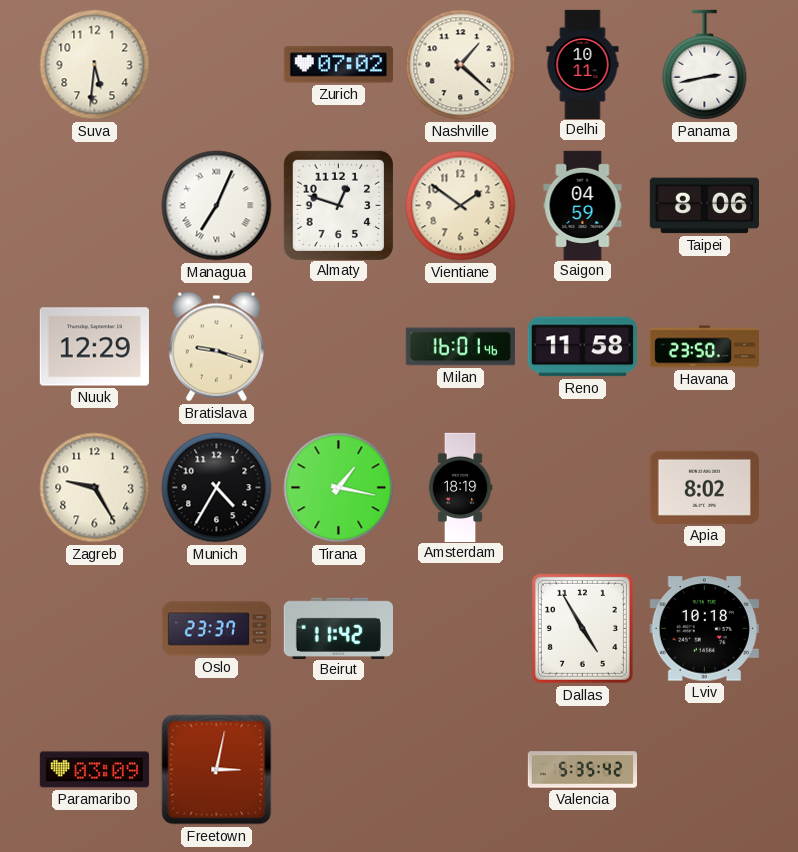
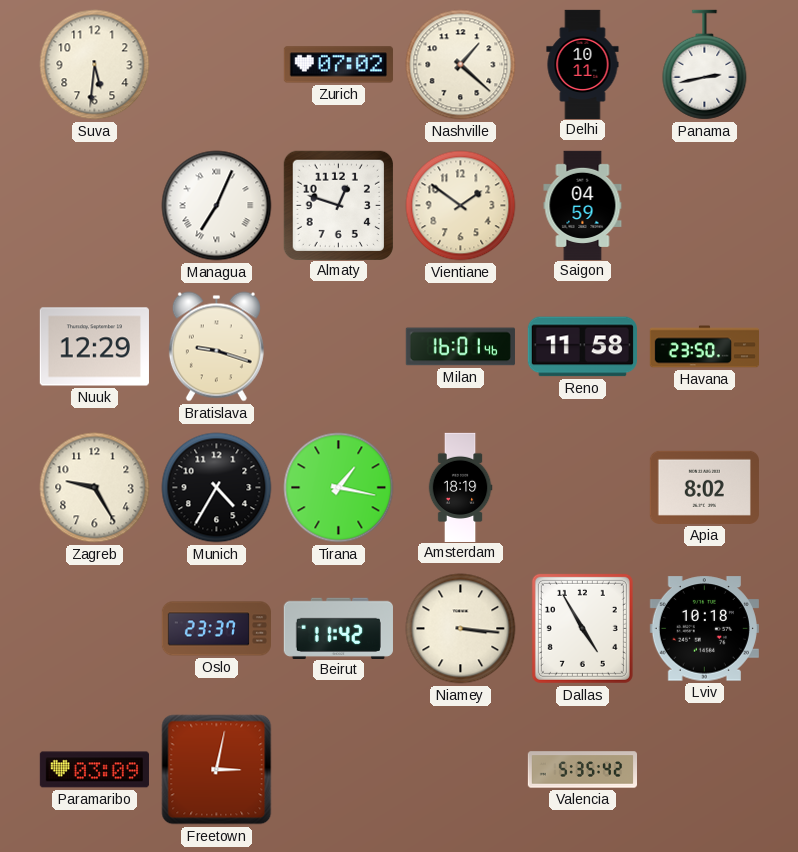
Taipei: 8:06 -> none
Niamey: none -> 3:16
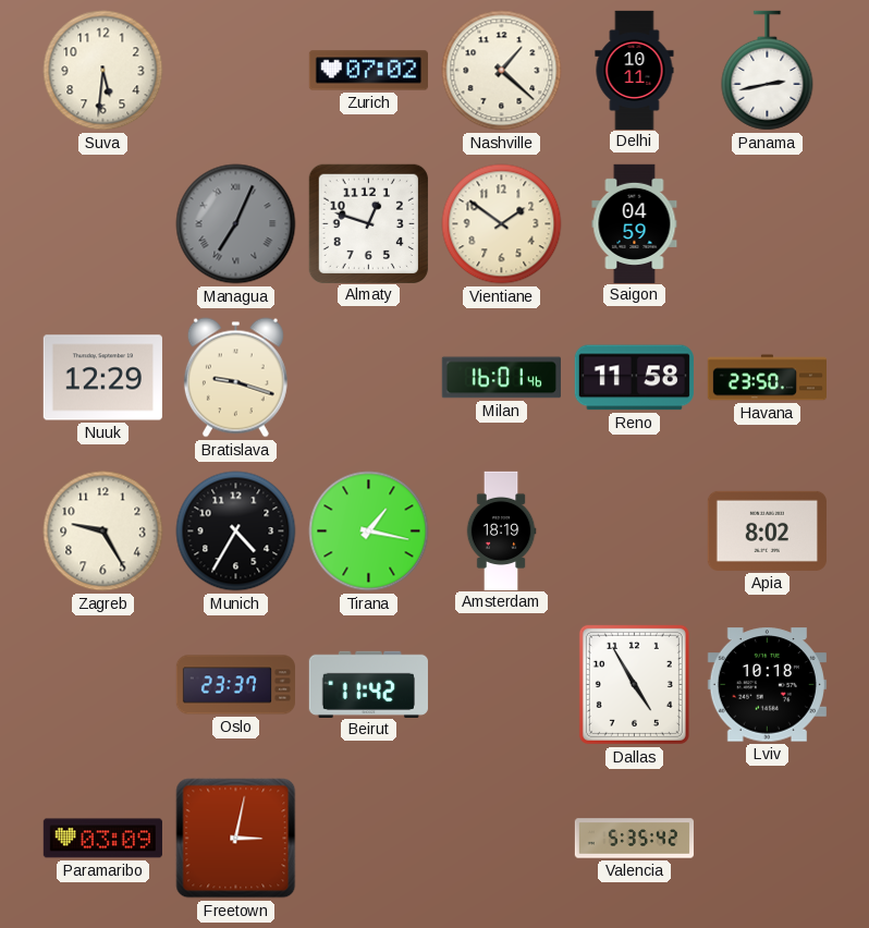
Managua dial: white -> grey
Niamey: 3:16 -> none
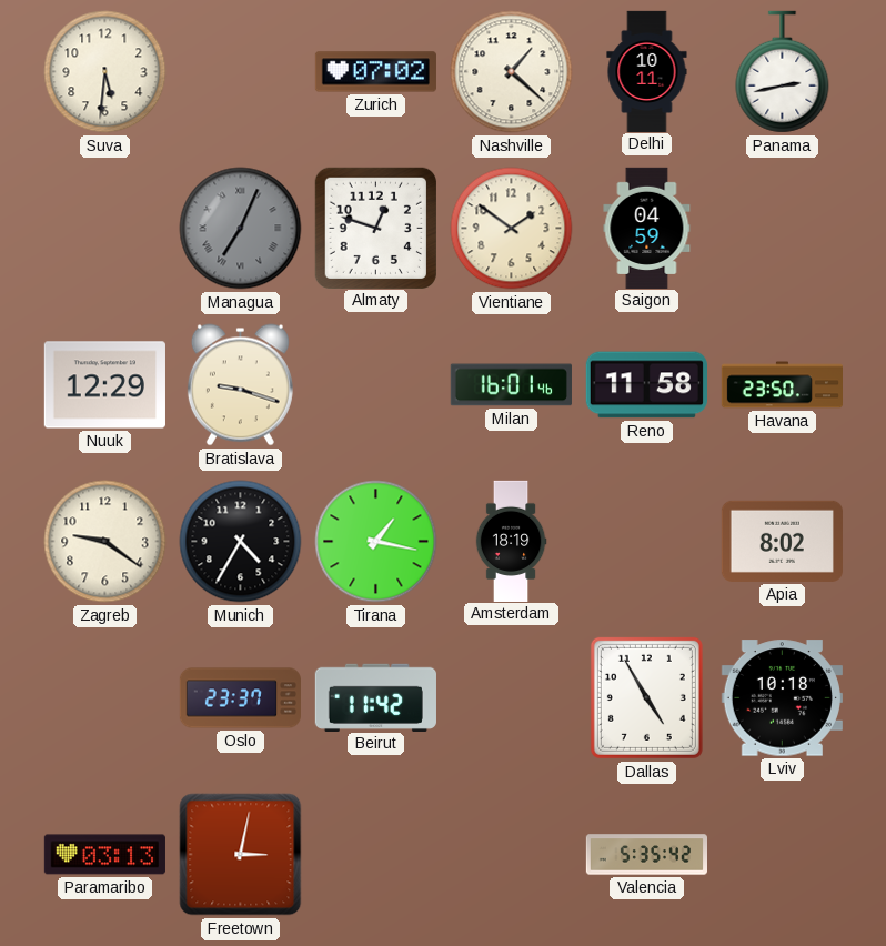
Zagreb: 9:25 -> 9:21
Paramaribo: 03:09 -> 03:13
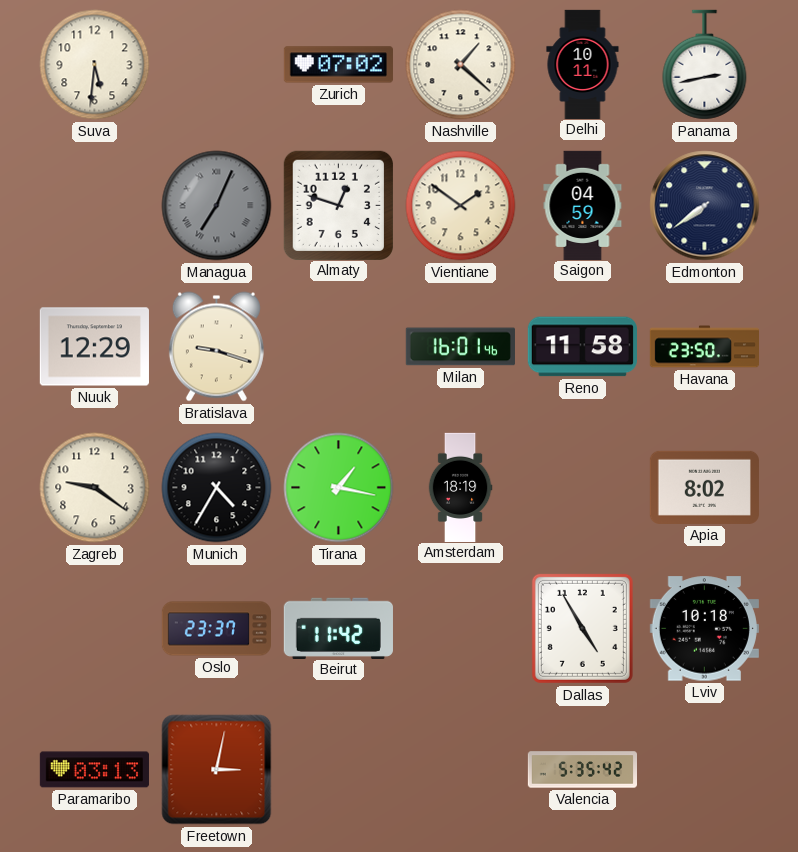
Edmonton: none -> 7:39
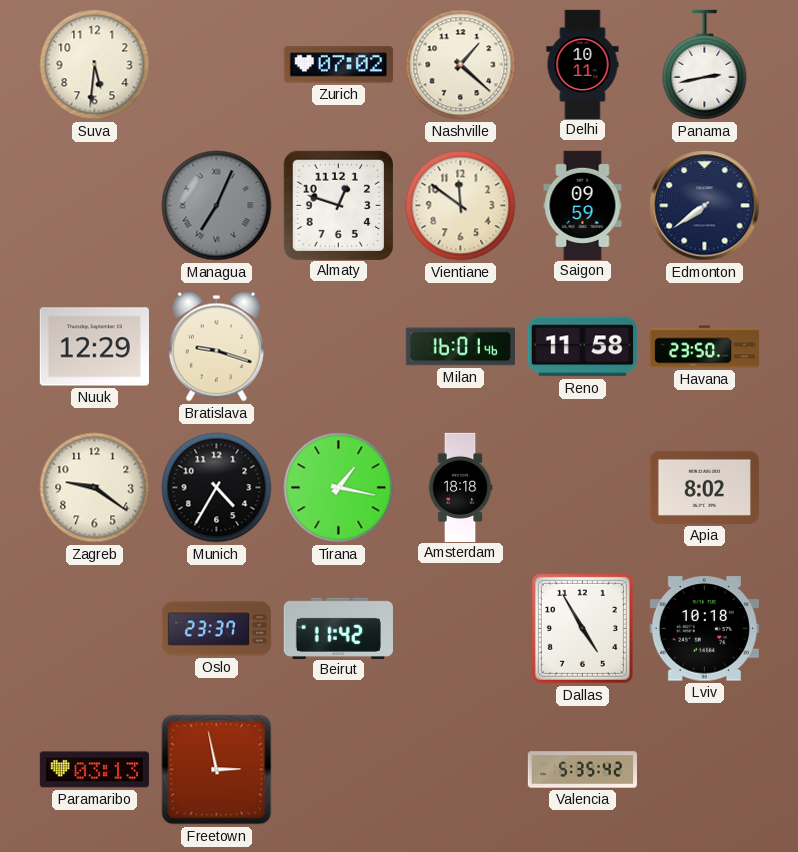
Vientiane: 1:51 -> 11:51
Saigon: 04:59 -> 09:59
Amsterdam: 18:19 -> 18:18
Freetown: 3:02 -> 2:58
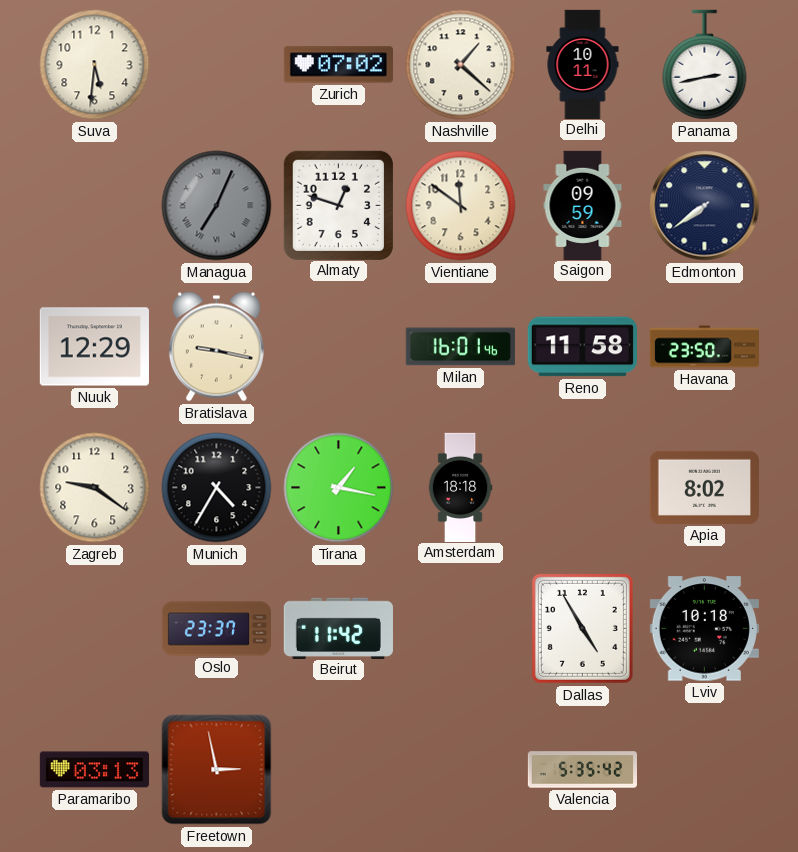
Bratislava: 9:18 -> 9:17
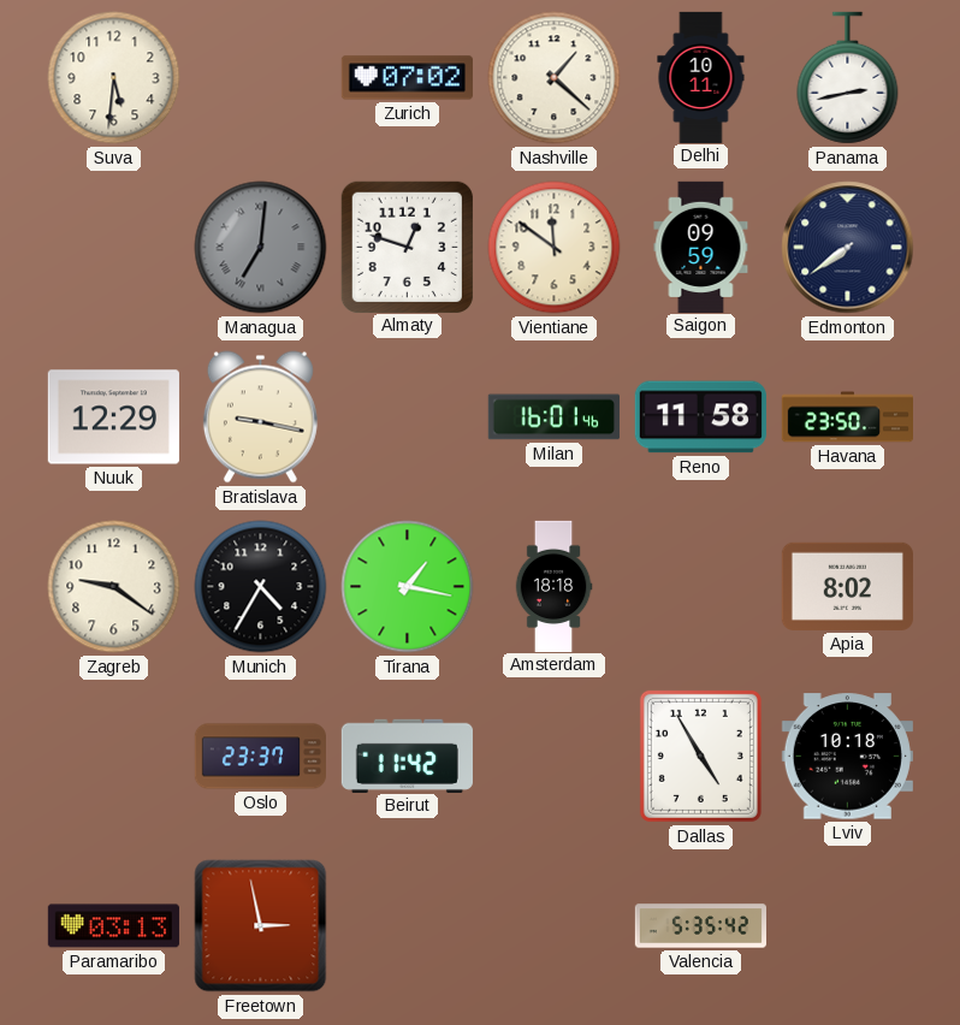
Managua: 7:04 -> 7:01
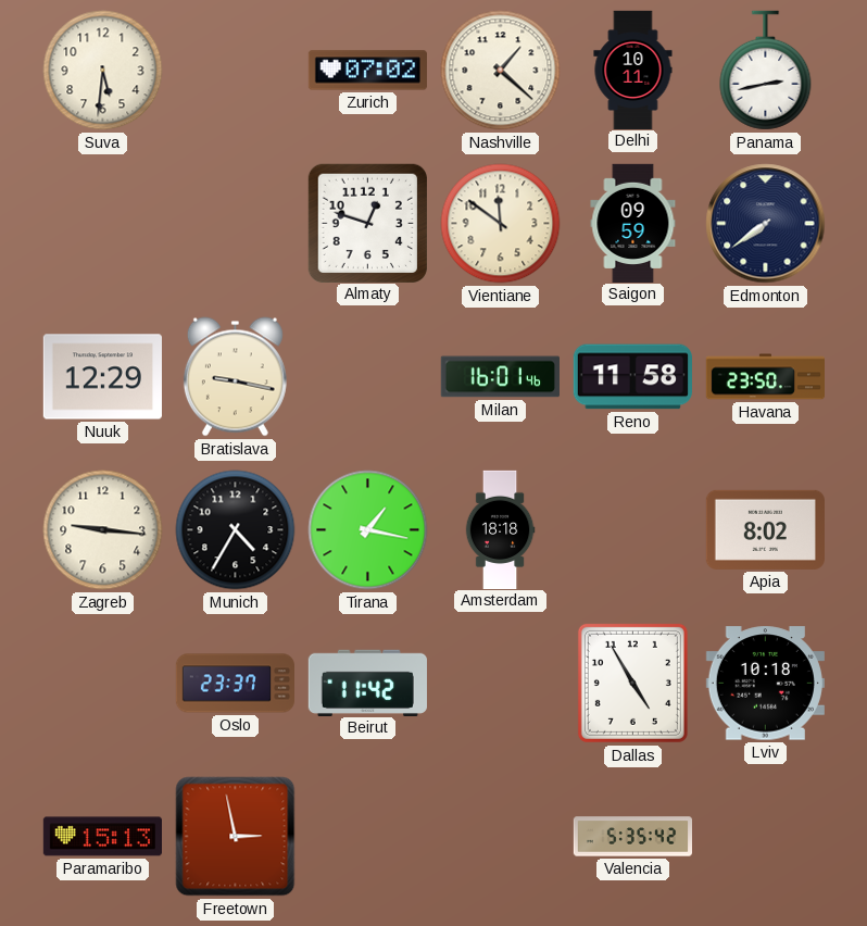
Managua: 7:01 -> none
Zagreb: 9:21 -> 9:16
Paramaribo: 03:13 -> 15:13
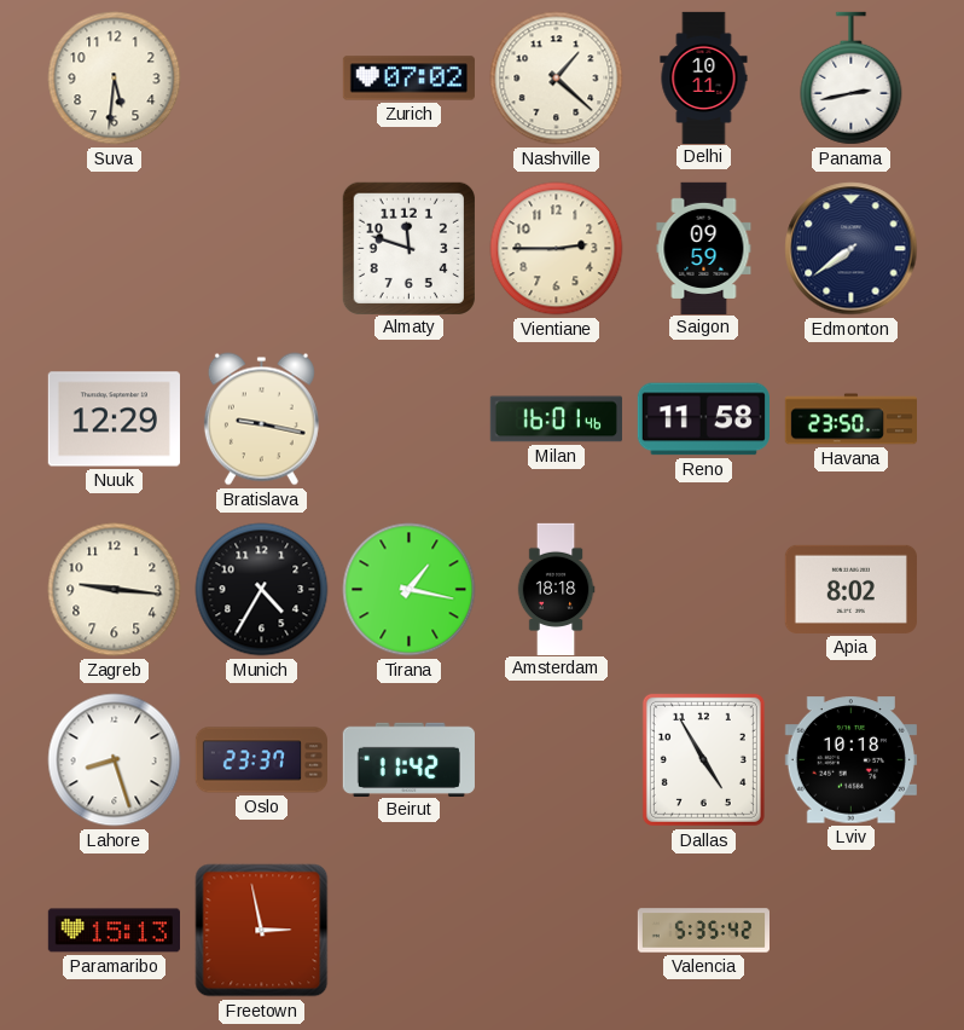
Almaty: 12:48 -> 11:48
Vientiane: 11:51 -> 2:45
Lahore: none -> 8:27
